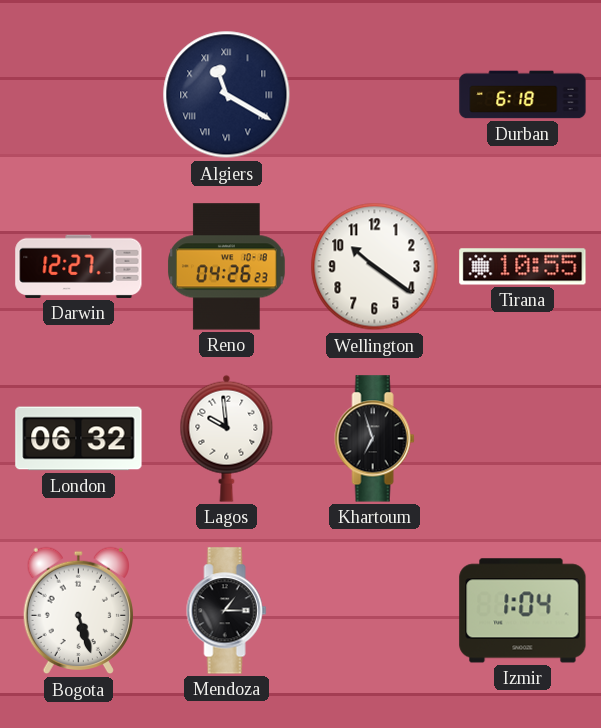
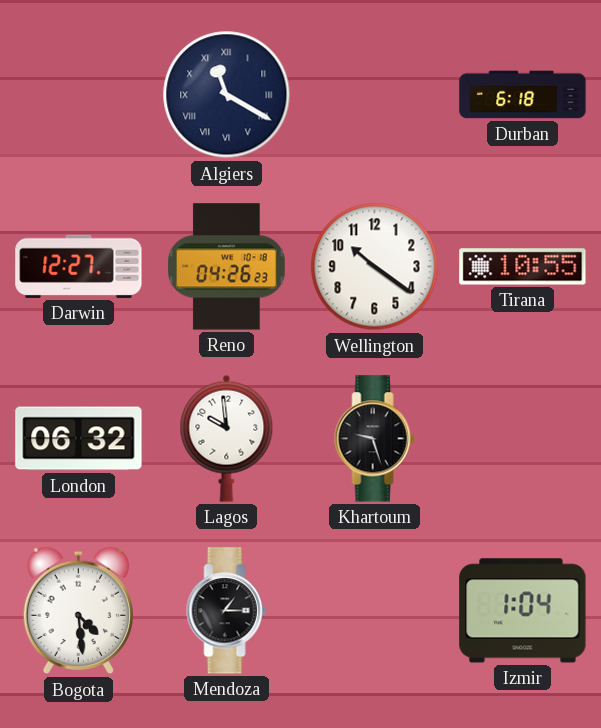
Khartoum: 6:57 -> 9:27
Bogota: 5:27 -> 4:29
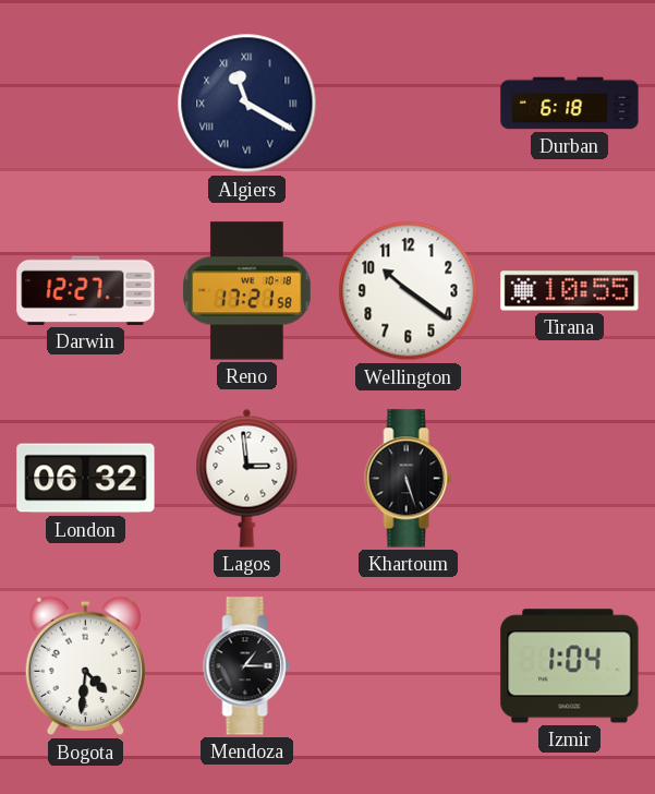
Reno: 04:26 -> 17:21
Lagos: 9:59 -> 2:59
Khartoum: 9:27 -> 5:27
Bogota: 4:29 -> 4:31
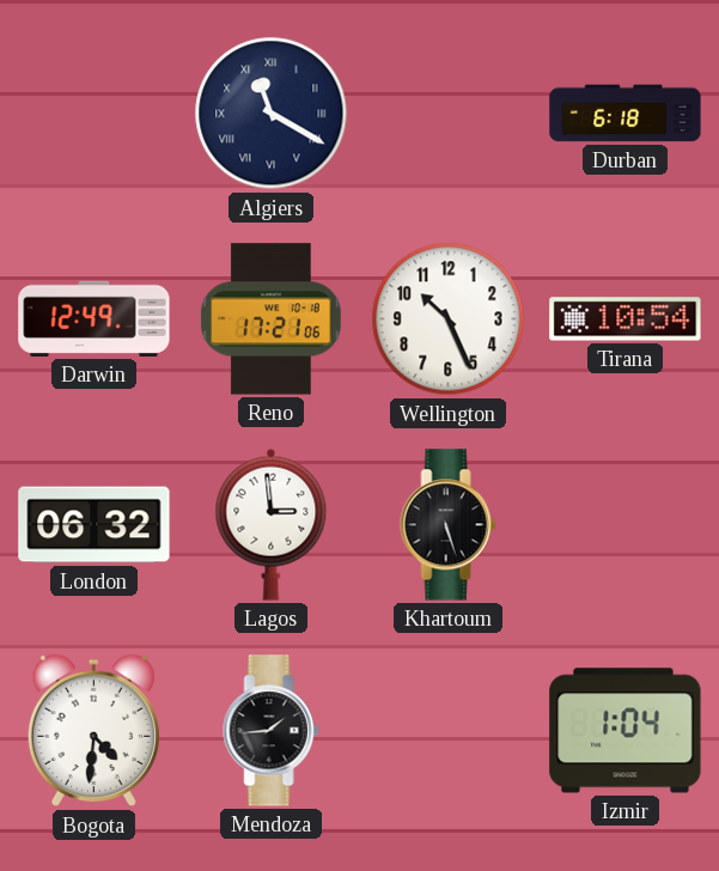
Darwin: 12:27 -> 12:49
Reno: 17:21:58 -> 17:21:06
Wellington: 10:21 -> 10:26
Tirana: 10:55 -> 10:54
Mendoza: 1:15 -> 1:44
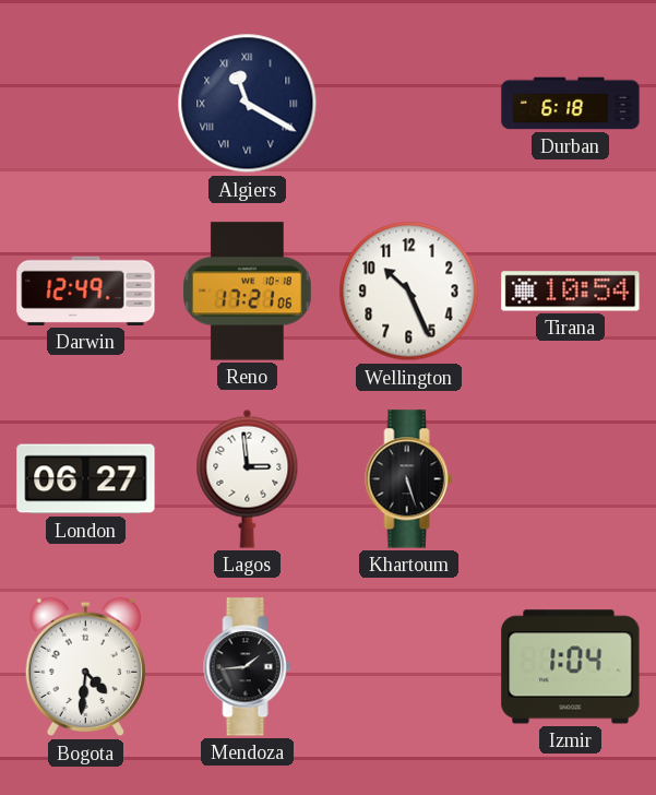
London: 06:32 -> 06:27
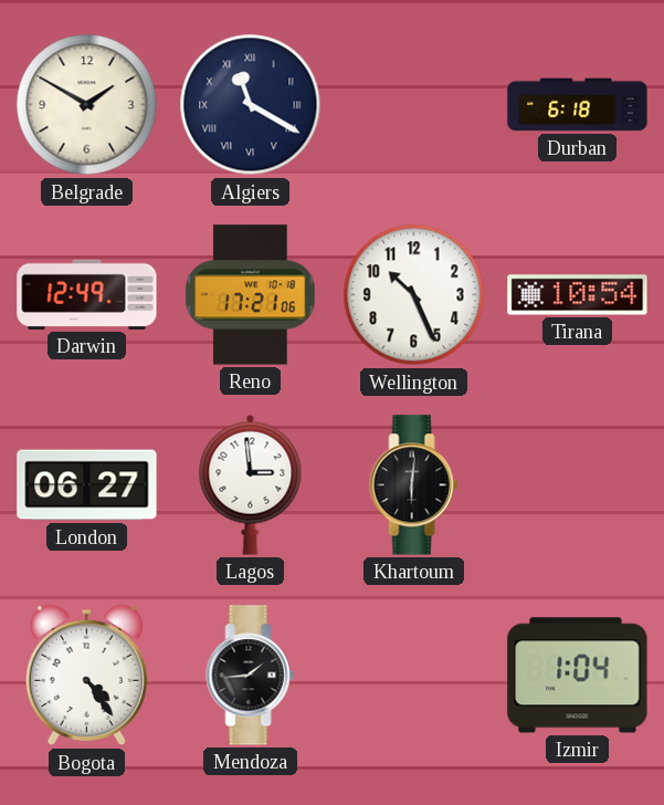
Belgrade: none -> 1:50
Khartoum: 5:27 -> 6:01
Bogota: 4:31 -> 4:24
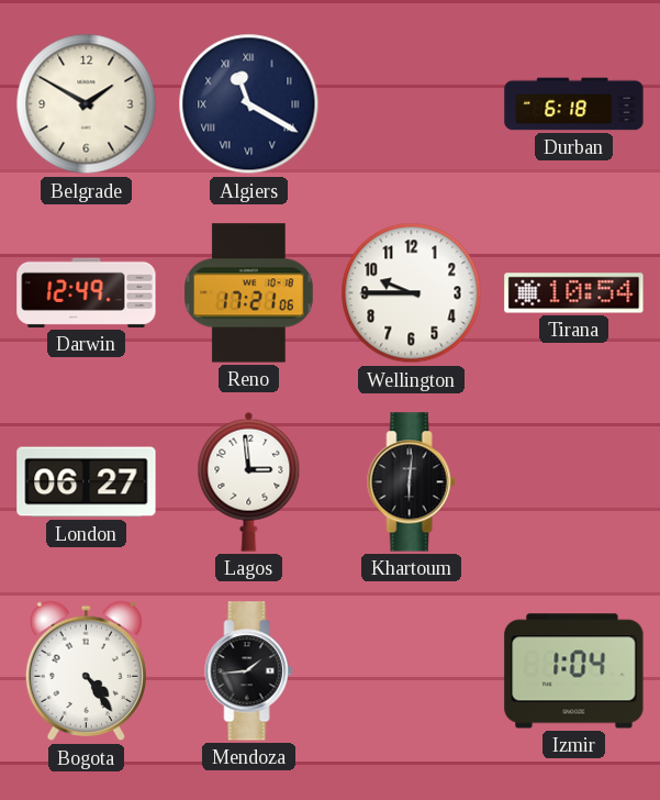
Wellington: 10:26 -> 9:45
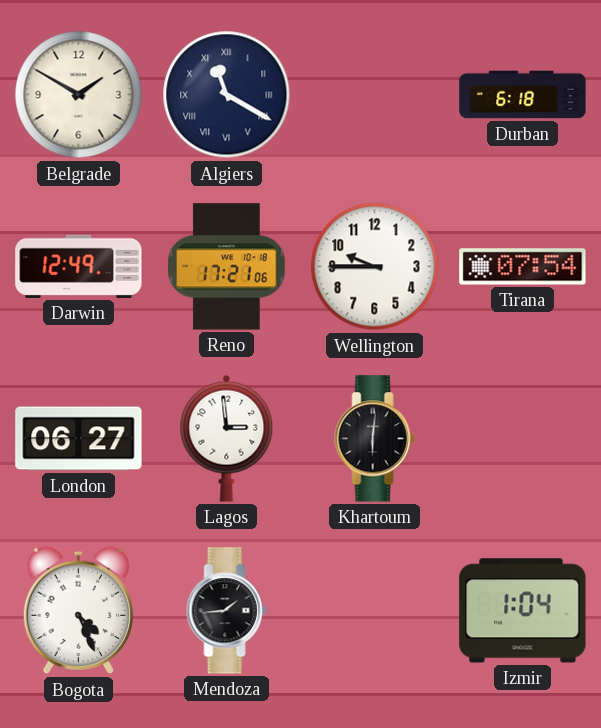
Tirana: 10:54 -> 07:54
Bogota: 4:24 -> 4:26
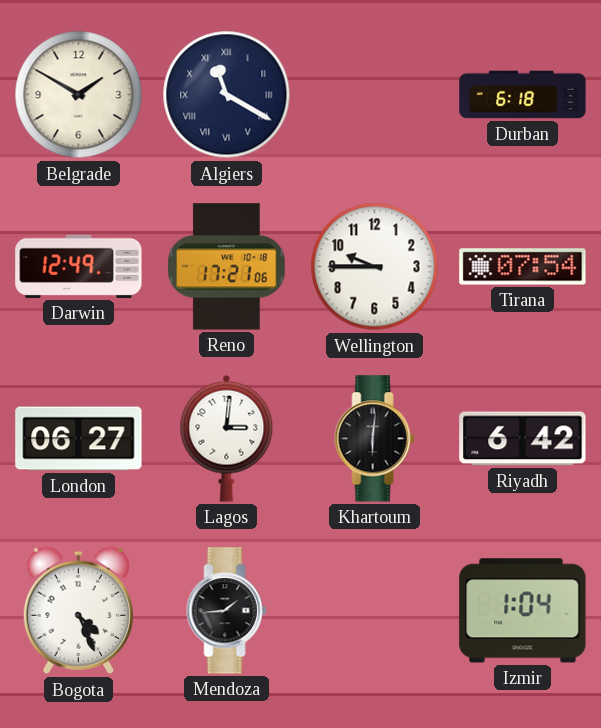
Lagos: 2:59 -> 3:01
Riyadh: none -> 6:42
